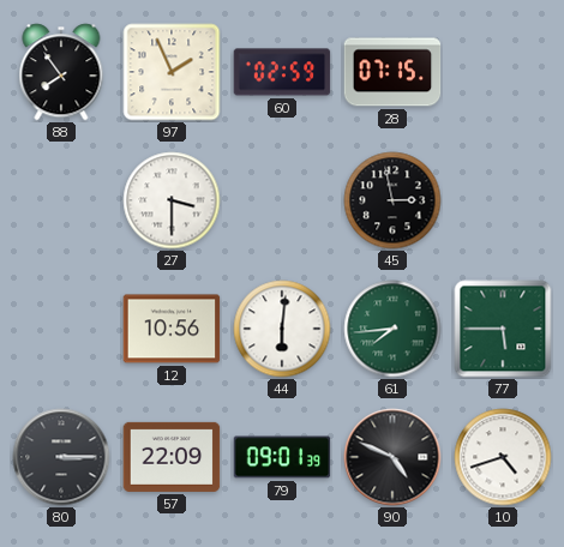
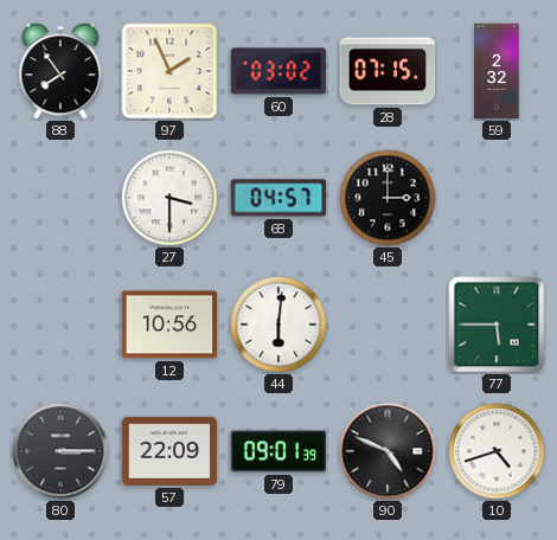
60: 02:59 -> 03:02
59: none -> 2:32
68: none -> 04:57
45: 2:58 -> 3:00
61: 7:44 -> none
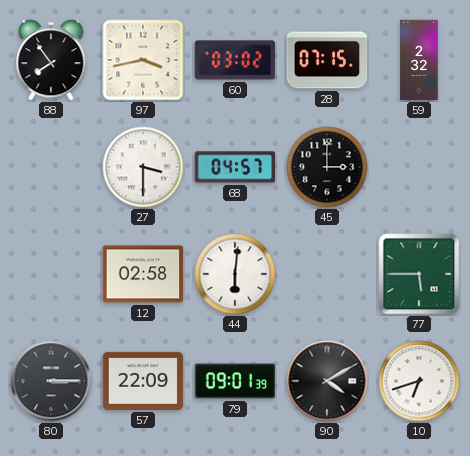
97: 1:56 -> 3:43
12: 10:56 -> 02:58
90: 4:49 -> 4:10
10: 4:42 -> 6:42
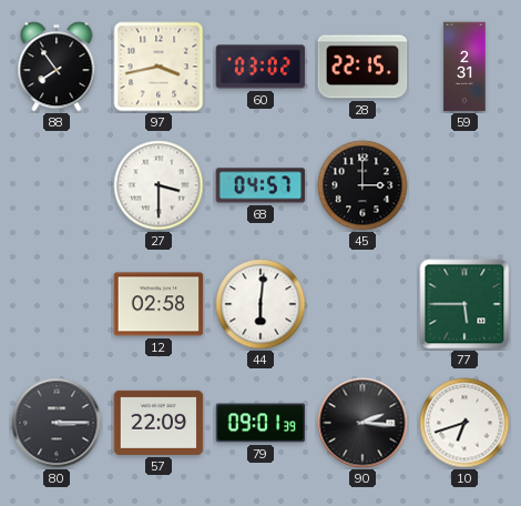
28: 07:15 -> 22:15
59: 2:32 -> 2:31
90: 4:10 -> 2:16
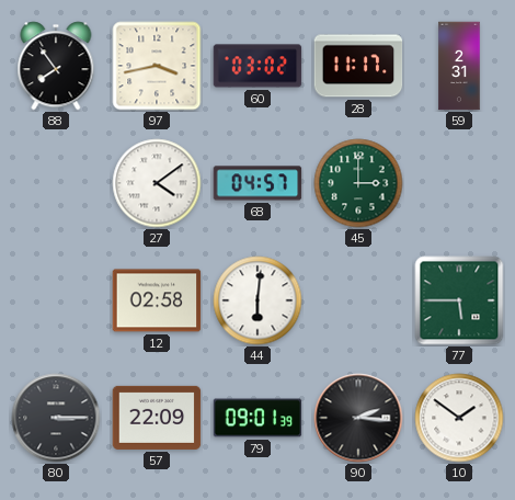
28: 22:15 -> 11:17
27: 3:30 -> 4:09
45 dial: black -> green
10: 6:42 -> 1:51
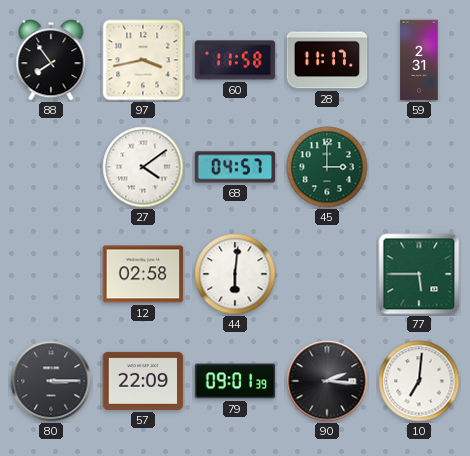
60: 03:02 -> 11:58
10: 1:51 -> 7:01
